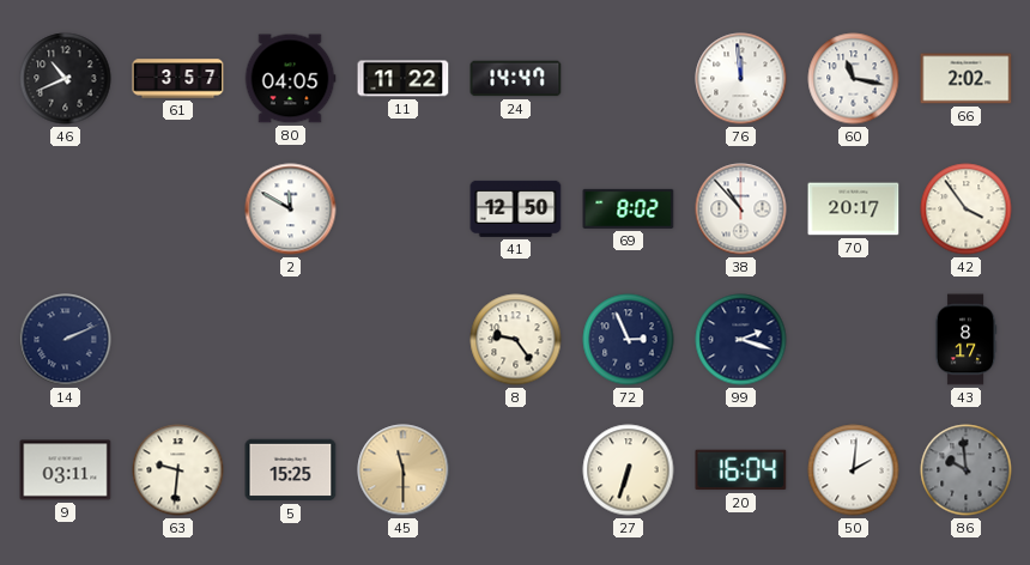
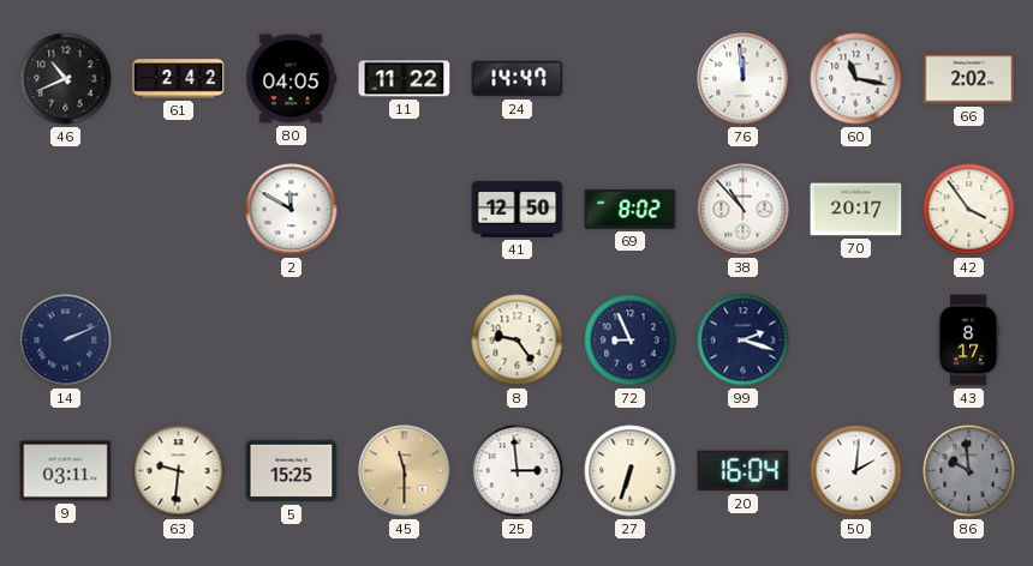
61: 3:57 -> 2:42
72: 2:56 -> 8:56
25: none -> 2:59
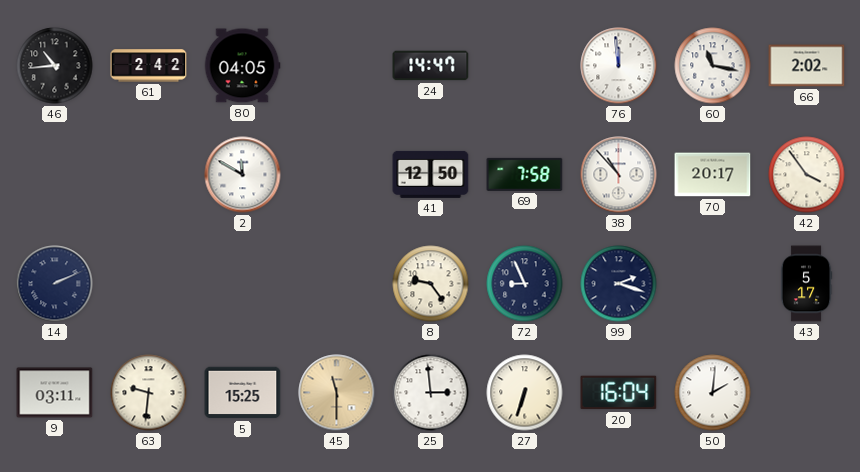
46: 10:41 -> 10:44
11: 11:22 -> none
69: 8:02 -> 7:58
43: 8:17 -> 5:17
86: 9:59 -> none
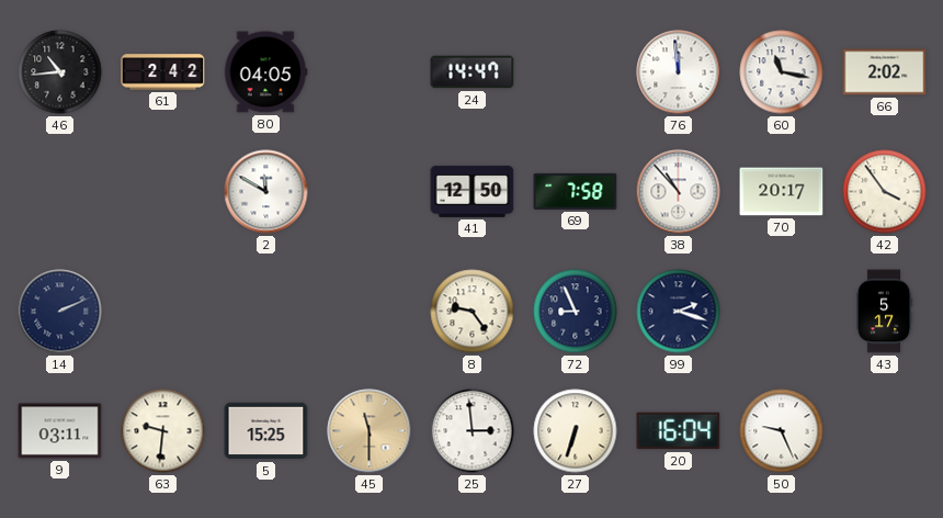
50: 2:01 -> 9:26
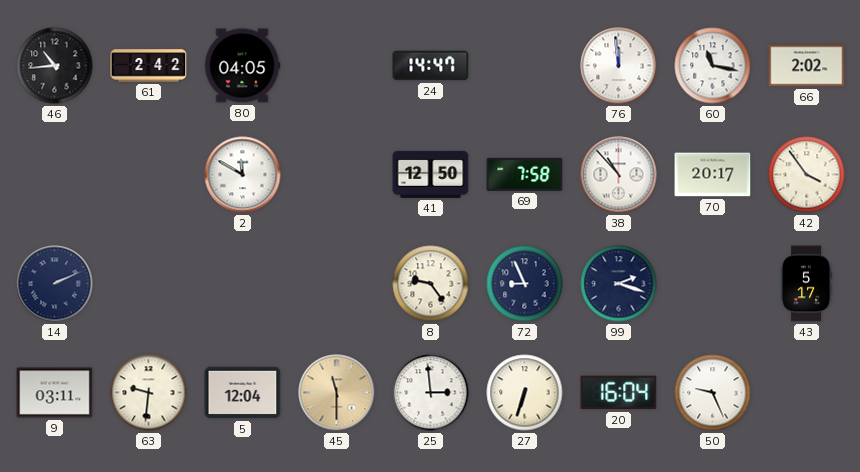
5: 15:25 -> 12:04
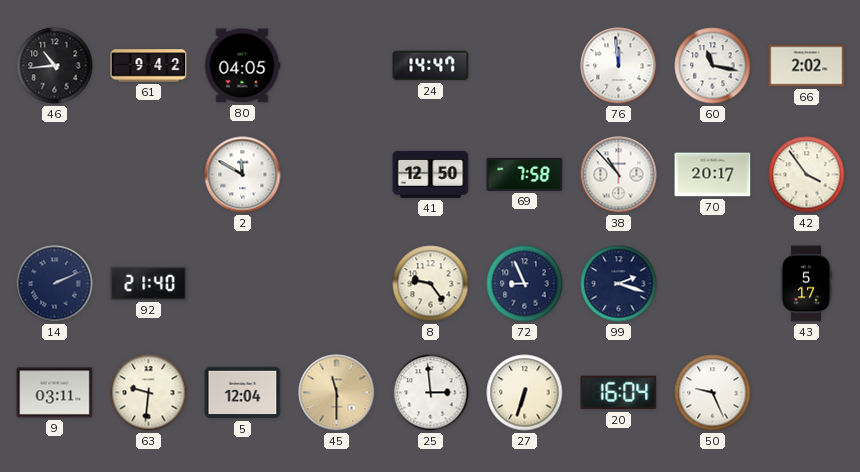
61: 2:42 -> 9:42
92: none -> 21:40
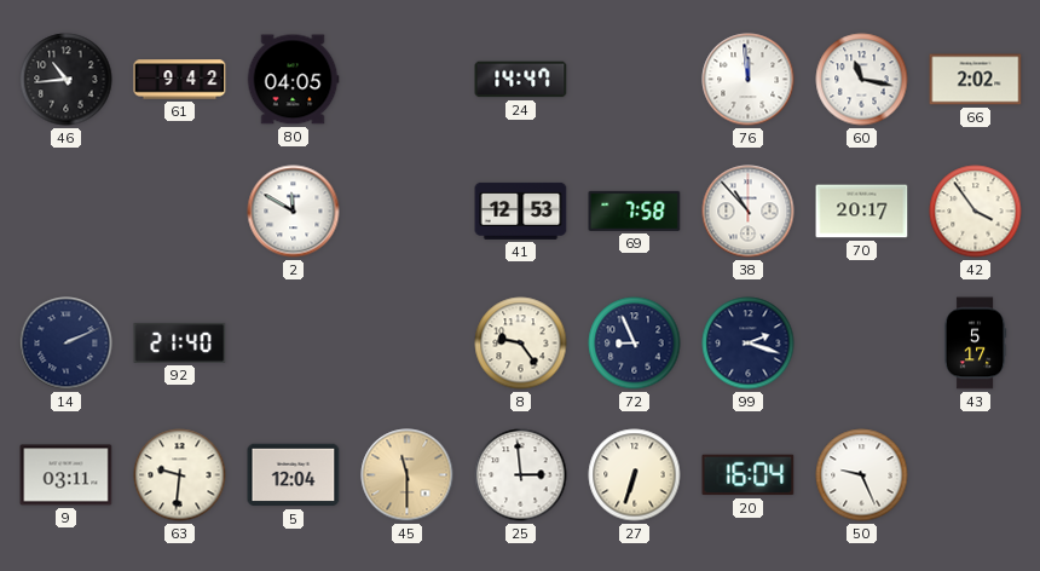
41: 12:50 -> 12:53
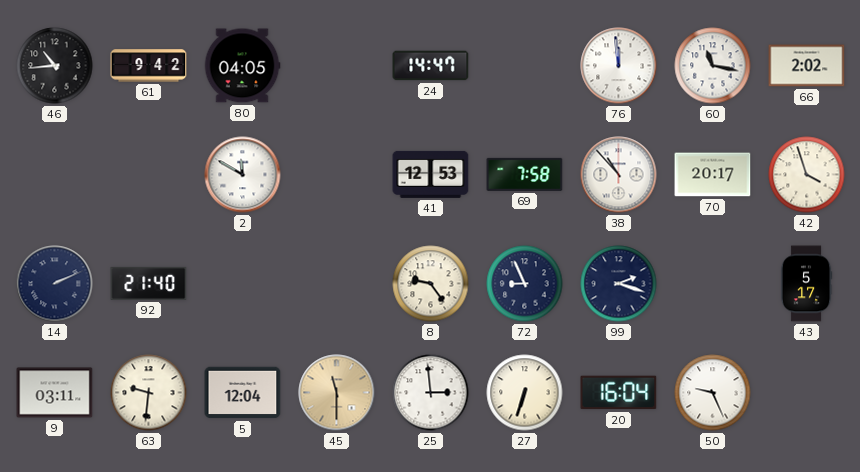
42: 3:54 -> 3:57
